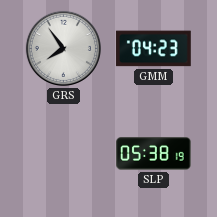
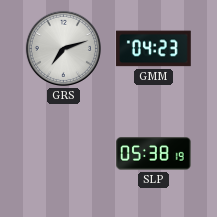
GRS: 7:54 -> 7:12
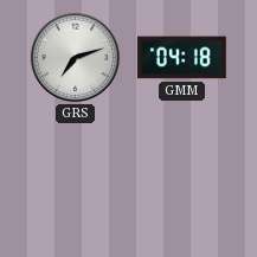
GMM: 04:23 -> 04:18
SLP: 05:38 -> none
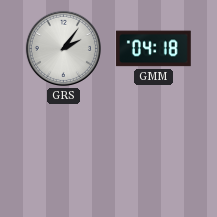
GRS: 7:12 -> 2:06
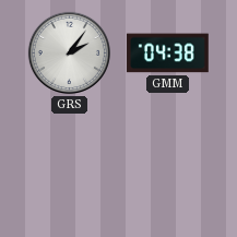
GMM: 04:18 -> 04:38
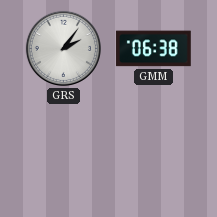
GMM: 04:38 -> 06:38
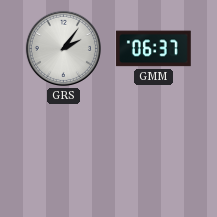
GMM: 06:38 -> 06:37
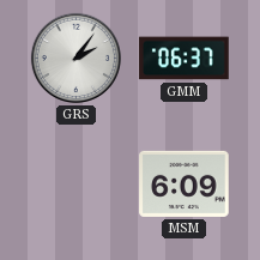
MSM: none -> 6:09
